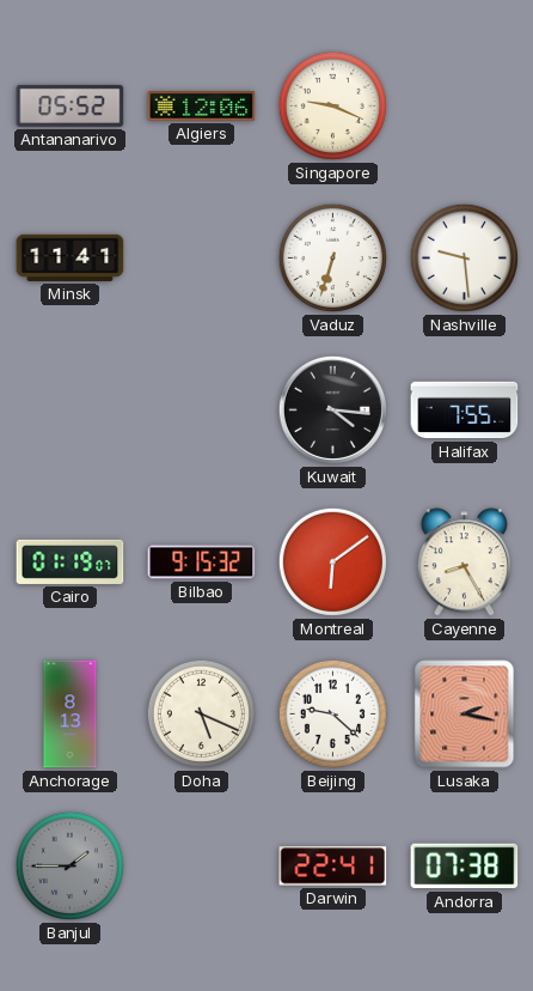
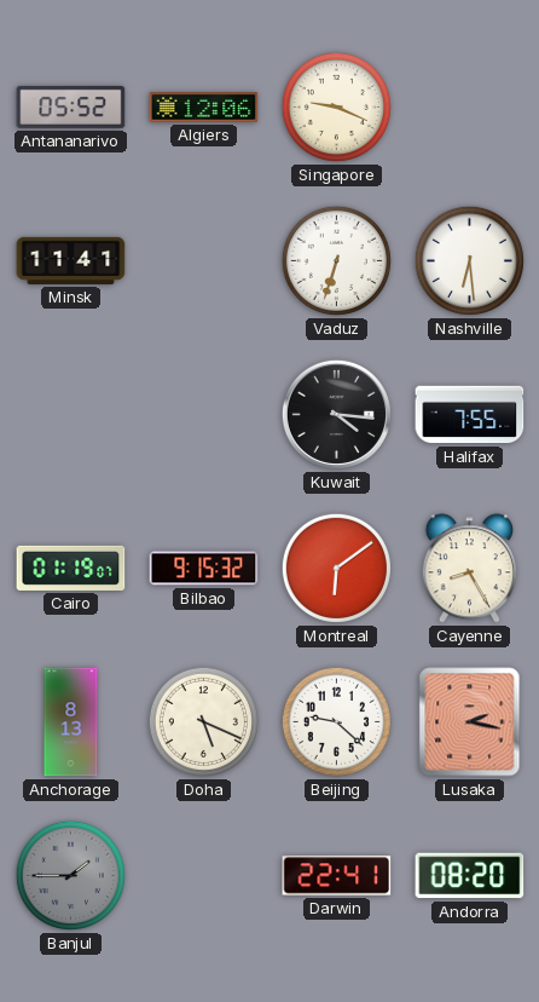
Nashville: 9:29 -> 6:29
Andorra: 07:38 -> 08:20
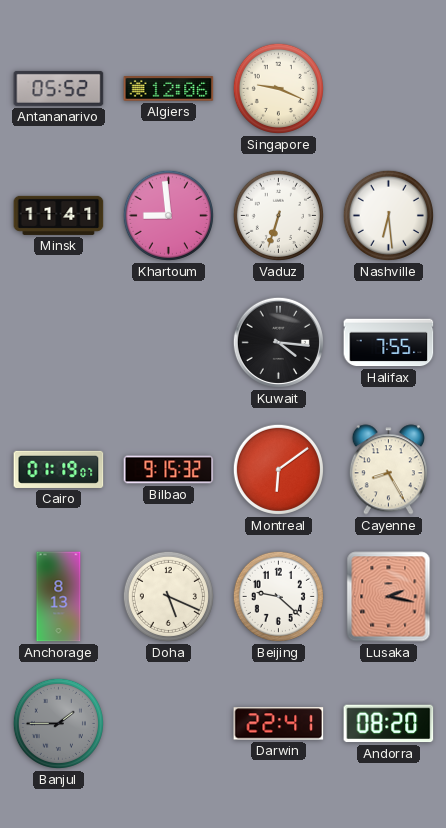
Khartoum: none -> 8:59
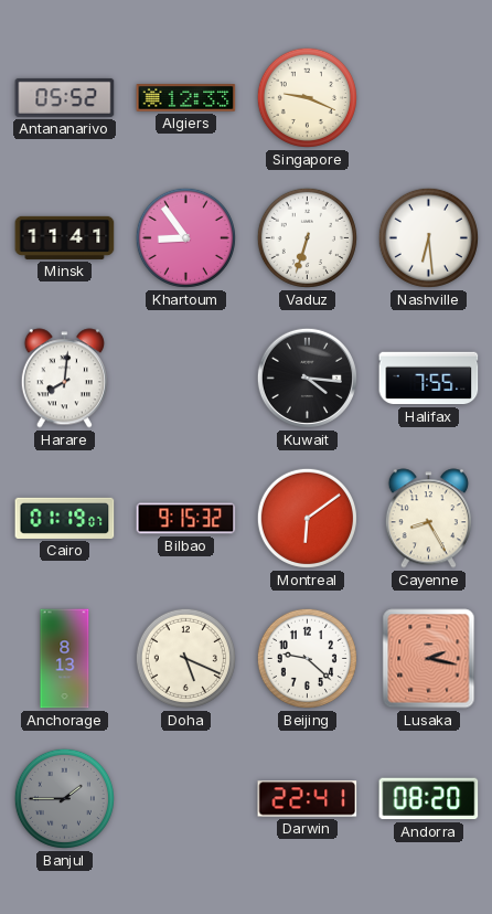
Algiers: 12:06 -> 12:33
Khartoum: 8:59 -> 8:54
Harare: none -> 8:01
